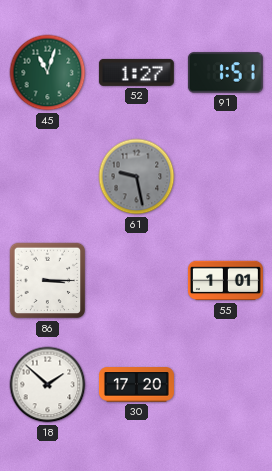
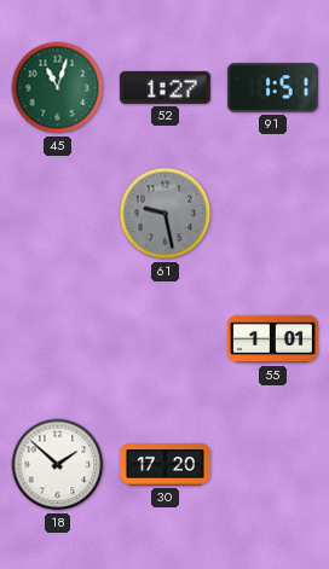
86: 3:15 -> none
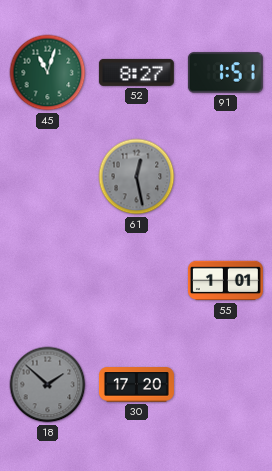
52: 1:27 -> 8:27
61: 9:28 -> 12:28
18 dial: white -> grey
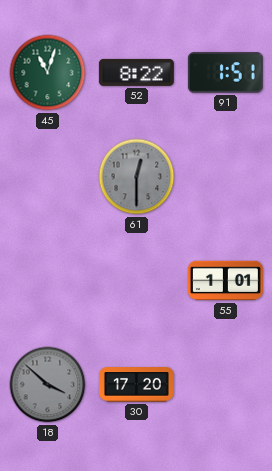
52: 8:27 -> 8:22
61: 12:28 -> 12:30
18: 1:52 -> 3:52
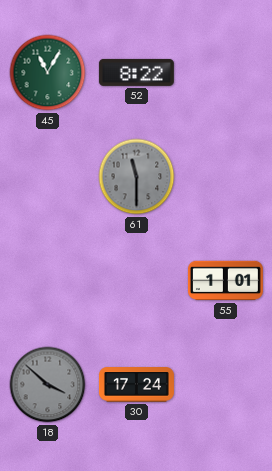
45: 11:03 -> 11:05
91: 1:51 -> none
61: 12:30 -> 11:30
30: 17:20 -> 17:24
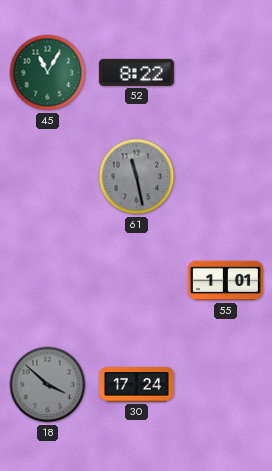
61: 11:30 -> 11:28
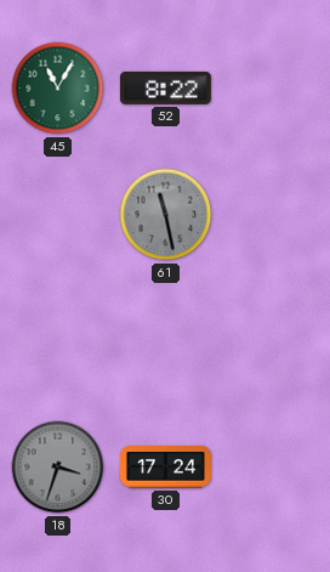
55: 1:01 -> none
18: 3:52 -> 3:33
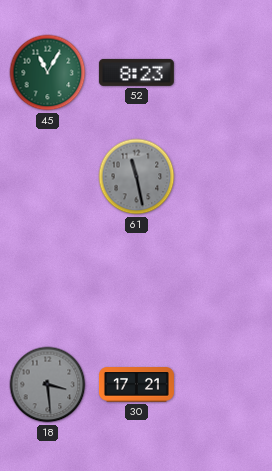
52: 8:22 -> 8:23
18: 3:33 -> 3:29
30: 17:24 -> 17:21
